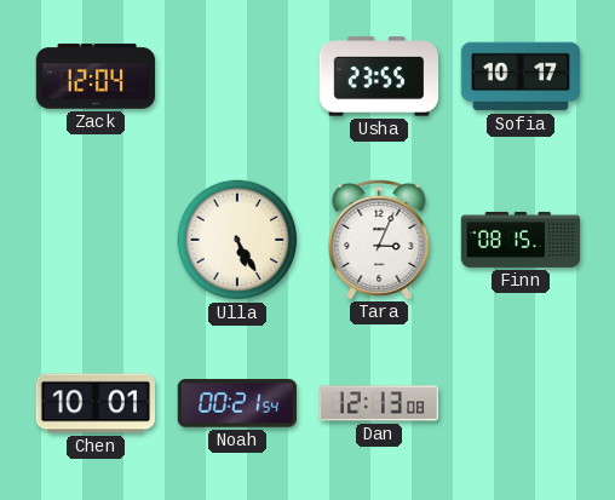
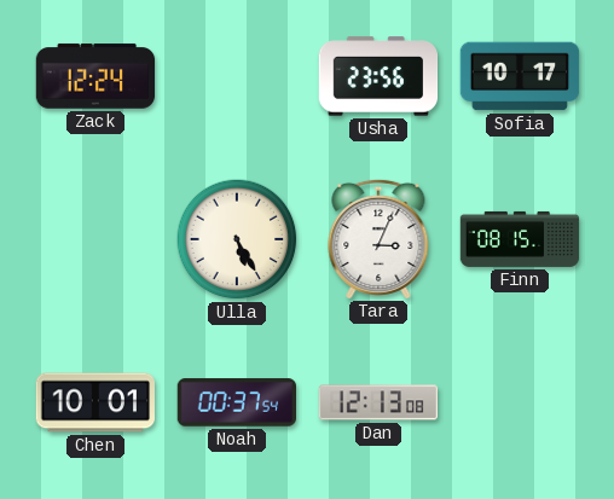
Zack: 12:04 -> 12:24
Usha: 23:55 -> 23:56
Noah: 00:21 -> 00:37
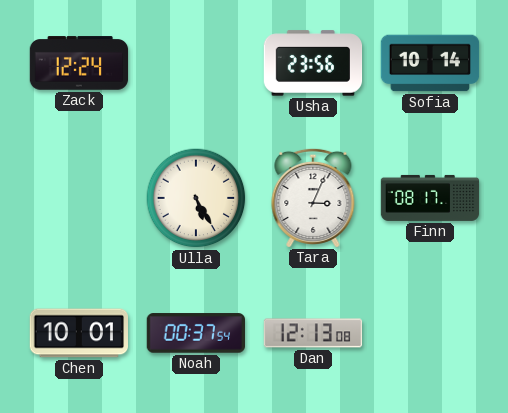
Sofia: 10:17 -> 10:14
Finn: 08:15 -> 08:17
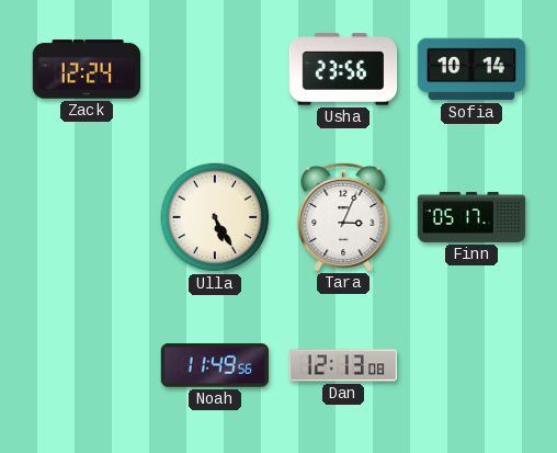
Finn: 08:17 -> 05:17
Chen: 10:01 -> none
Noah: 00:37 -> 11:49
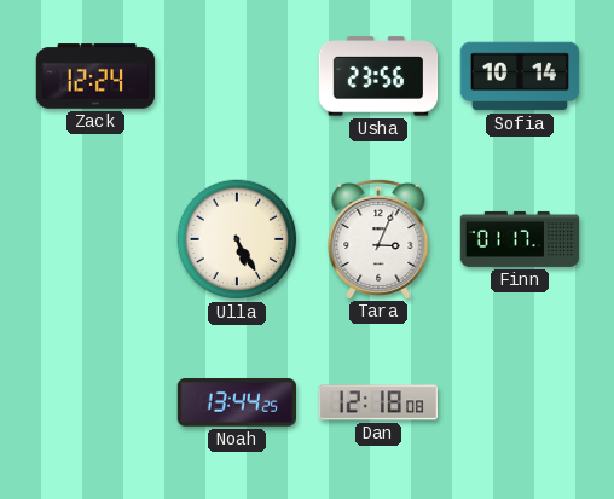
Finn: 05:17 -> 01:17
Noah: 11:49 -> 13:44
Dan: 12:13 -> 12:18
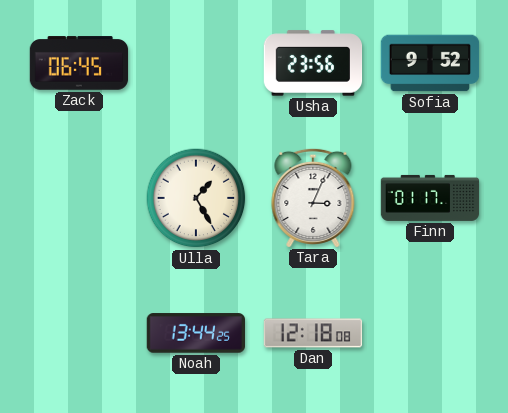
Zack: 12:24 -> 06:45
Sofia: 10:14 -> 9:52
Ulla: 5:25 -> 1:25
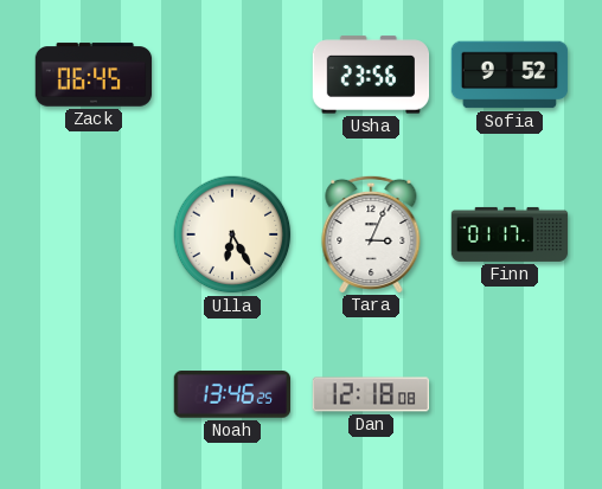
Ulla: 1:25 -> 6:25
Noah: 13:44 -> 13:46
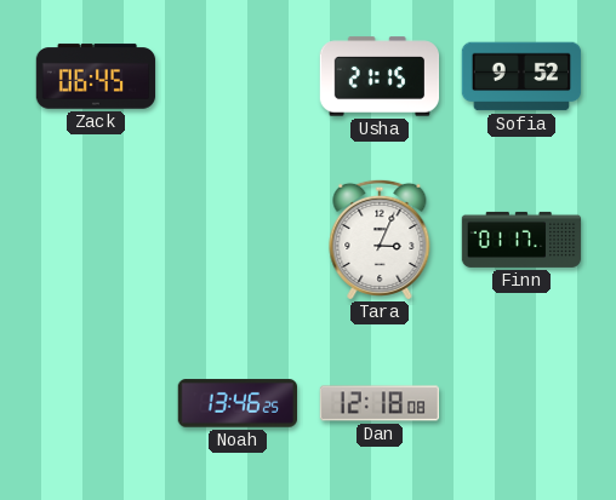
Usha: 23:56 -> 21:15
Ulla: 6:25 -> none
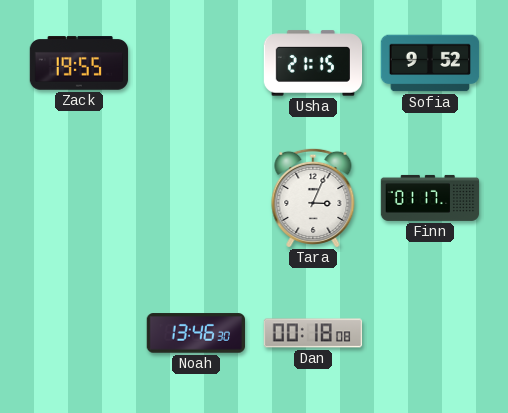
Zack: 06:45 -> 19:55
Noah: 13:46:25 -> 13:46:30
Dan: 12:18 -> 00:18
